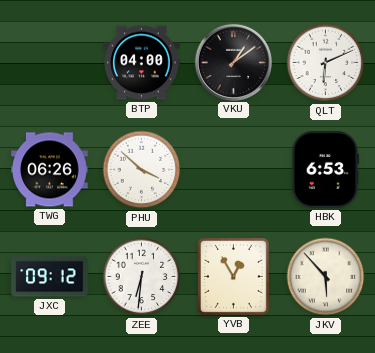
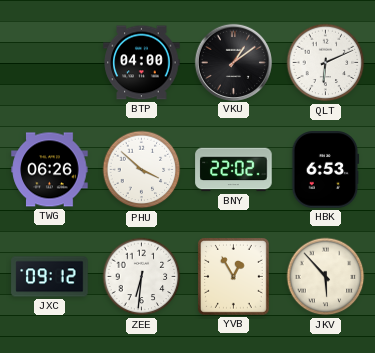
BNY: none -> 22:02
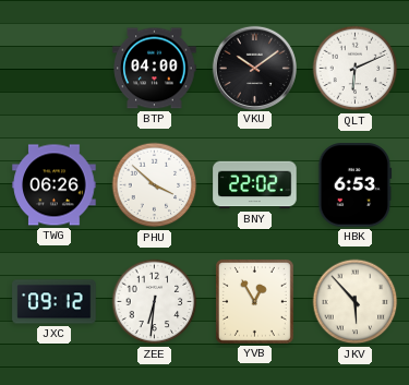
VKU: 1:09 -> 10:09
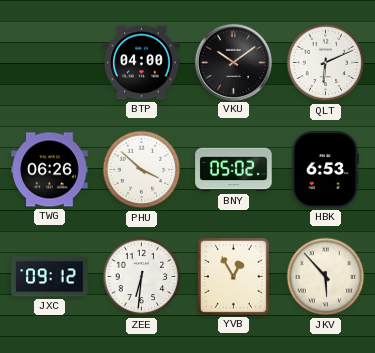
BNY: 22:02 -> 05:02
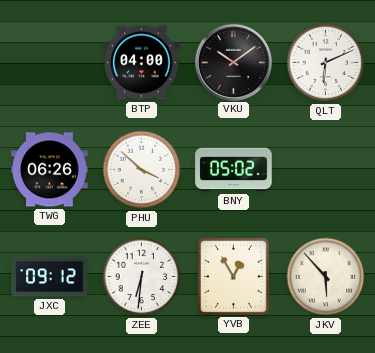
HBK: 6:53 -> none
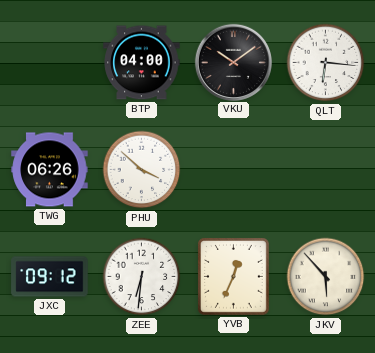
QLT: 6:11 -> 6:16
BNY: 05:02 -> none
YVB: 12:55 -> 12:34
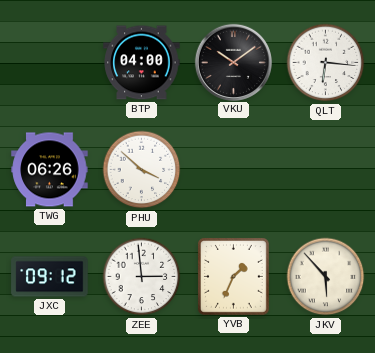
ZEE: 6:31 -> 2:59
YVB: 12:34 -> 1:34
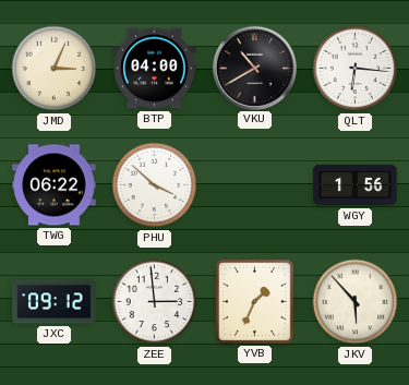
JMD: none -> 3:04
VKU: 10:09 -> 10:40
TWG: 06:26 -> 06:22
WGY: none -> 1:56
